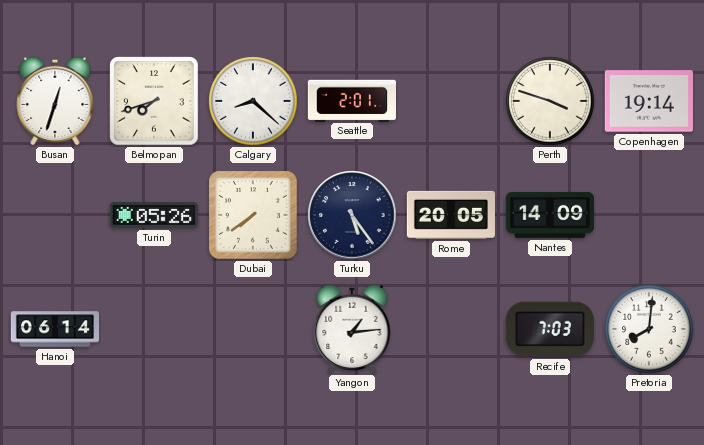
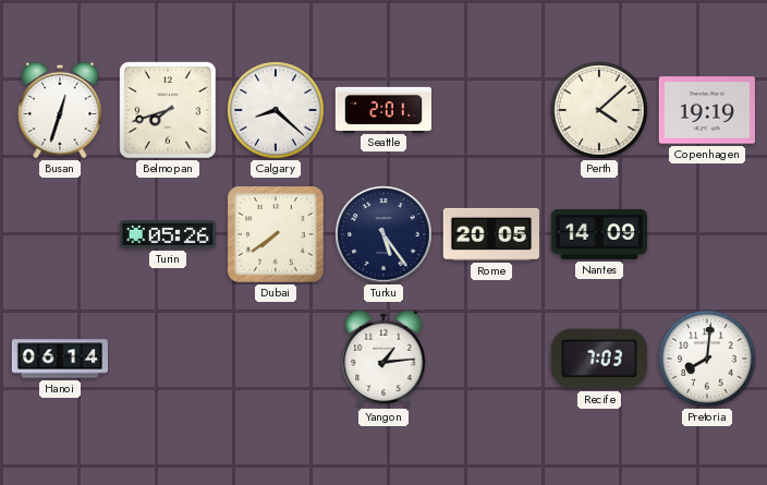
Perth: 3:48 -> 4:08
Copenhagen: 19:14 -> 19:19
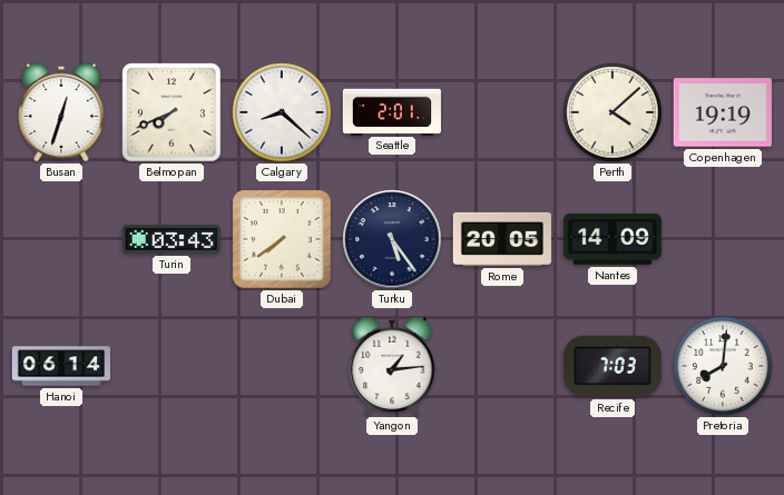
Belmopan: 7:42 -> 7:41
Turin: 05:26 -> 03:43
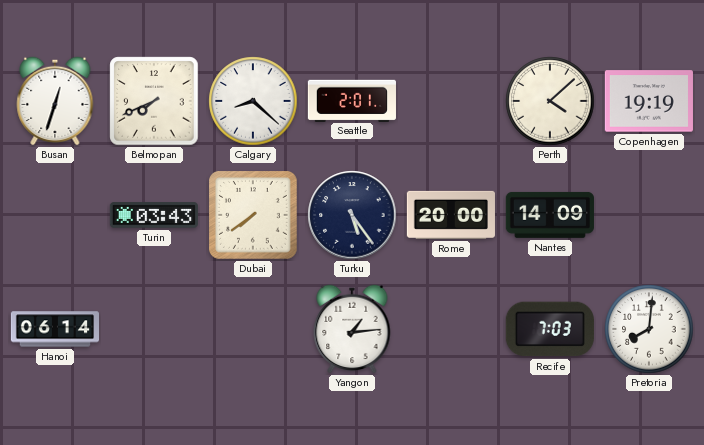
Rome: 20:05 -> 20:00
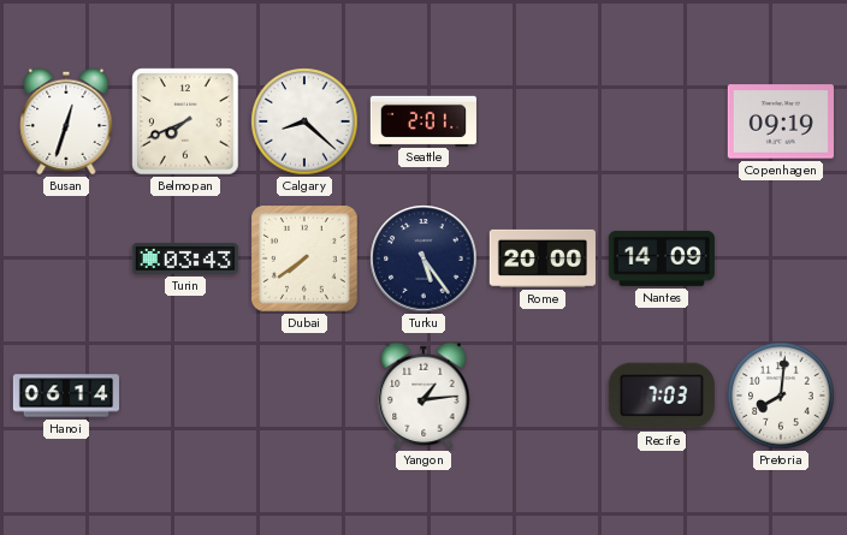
Perth: 4:08 -> none
Copenhagen: 19:19 -> 09:19
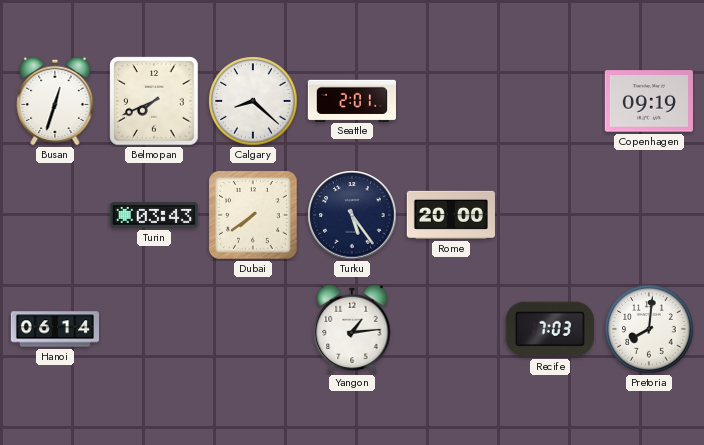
Nantes: 14:09 -> none
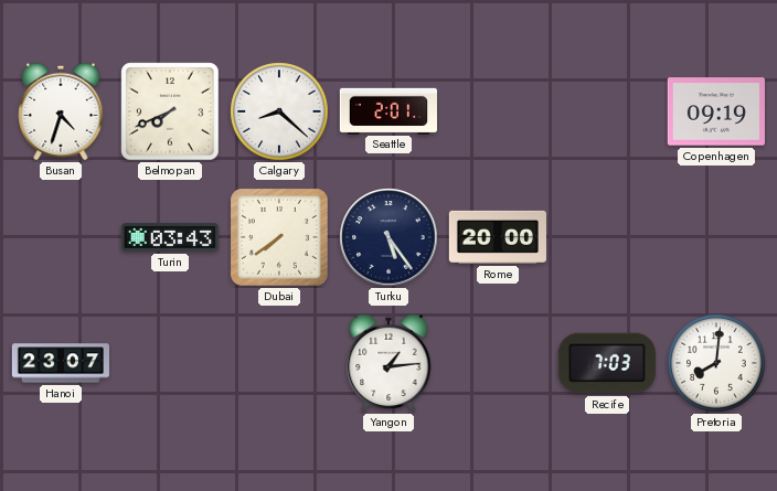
Busan: 12:33 -> 4:33
Hanoi: 06:14 -> 23:07
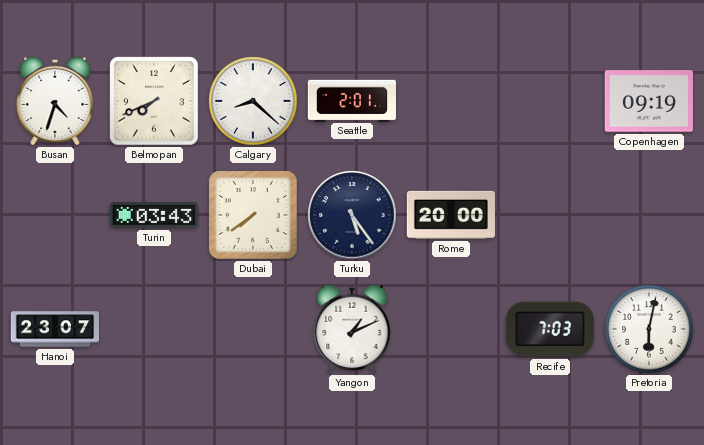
Yangon: 1:14 -> 1:11
Pretoria: 8:01 -> 6:02
